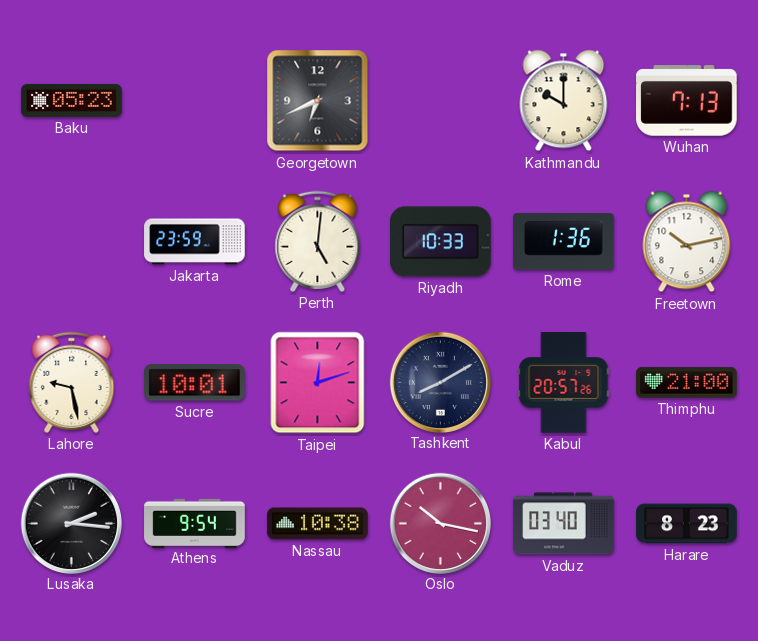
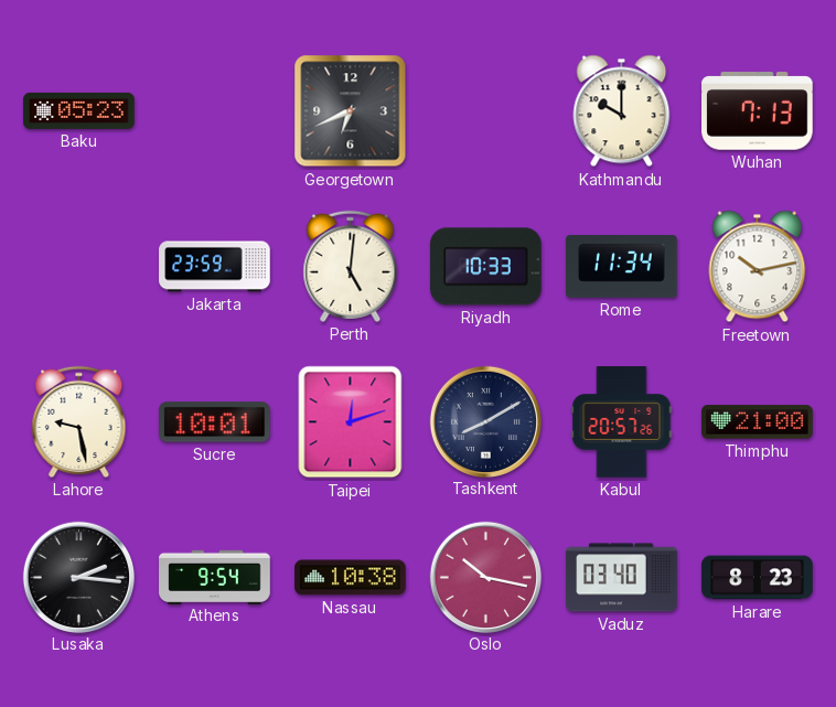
Rome: 1:36 -> 11:34
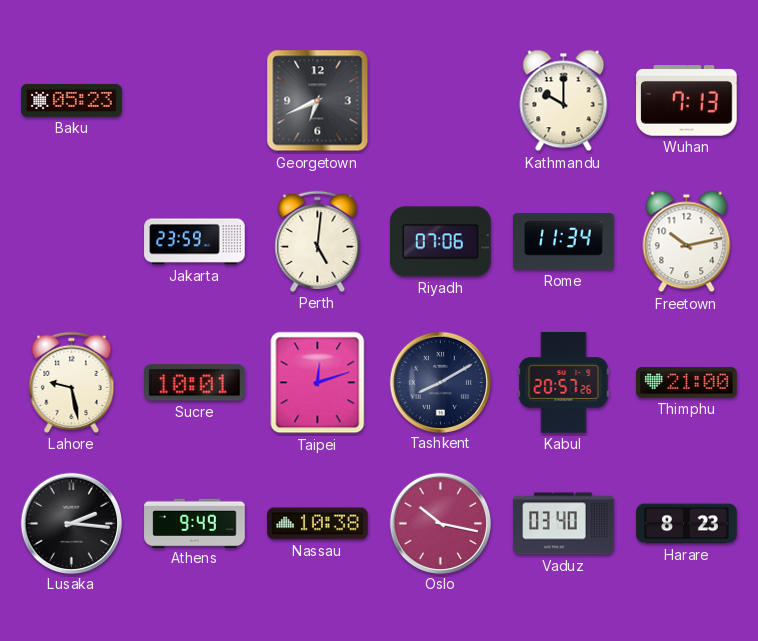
Riyadh: 10:33 -> 07:06
Athens: 9:54 -> 9:49
